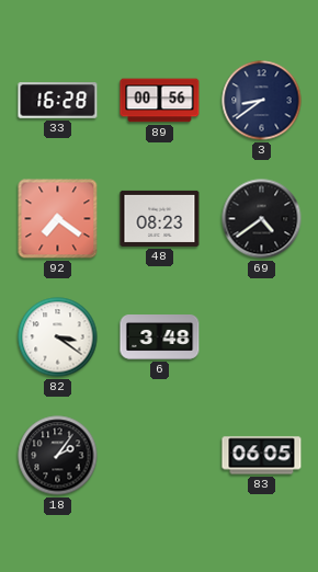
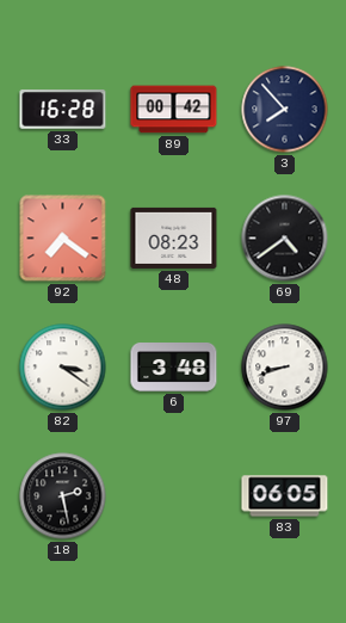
89: 00:56 -> 00:42
3: 8:39 -> 7:53
97: none -> 8:42
18: 2:06 -> 2:28
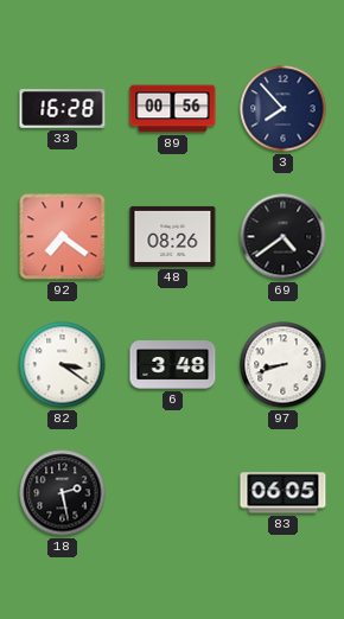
89: 00:42 -> 00:56
48: 08:23 -> 08:26
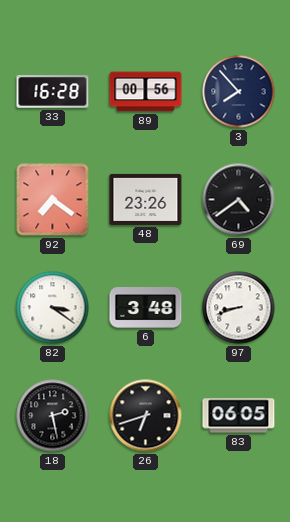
48: 08:26 -> 23:26
26: none -> 6:42
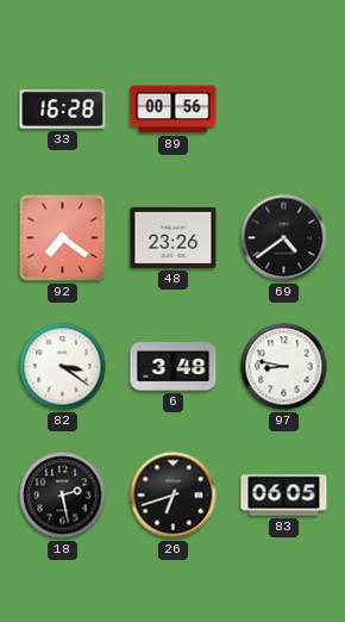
3: 7:53 -> none
97: 8:42 -> 8:47
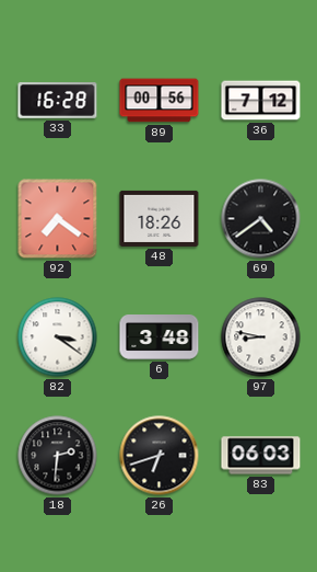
36: none -> 7:12
48: 23:26 -> 18:26
18: 2:28 -> 2:31
83: 06:05 -> 06:03
